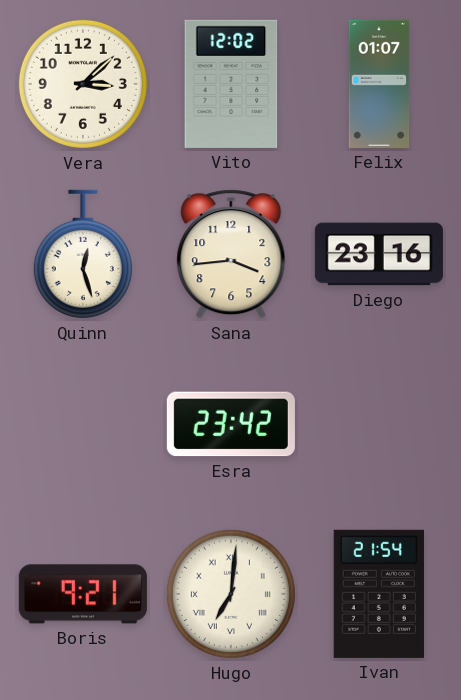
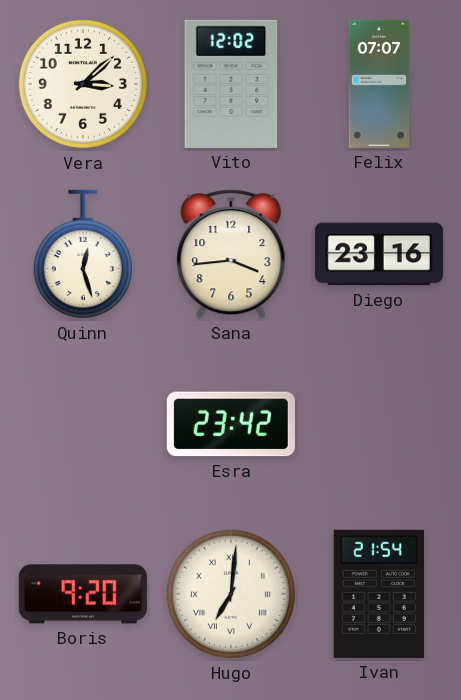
Felix: 01:07 -> 07:07
Boris: 9:21 -> 9:20
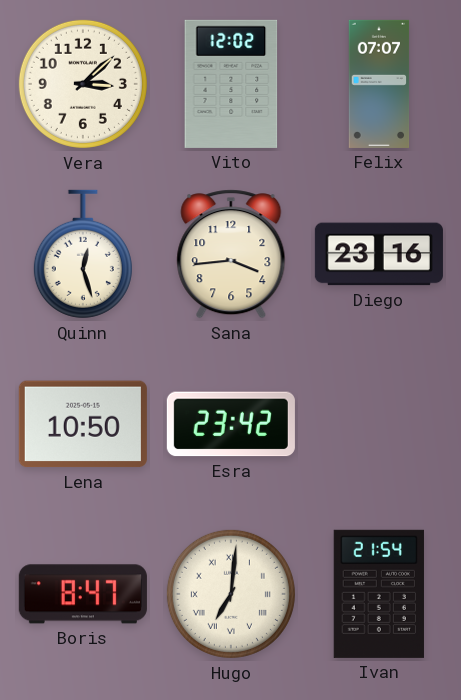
Lena: none -> 10:50
Boris: 9:20 -> 8:47
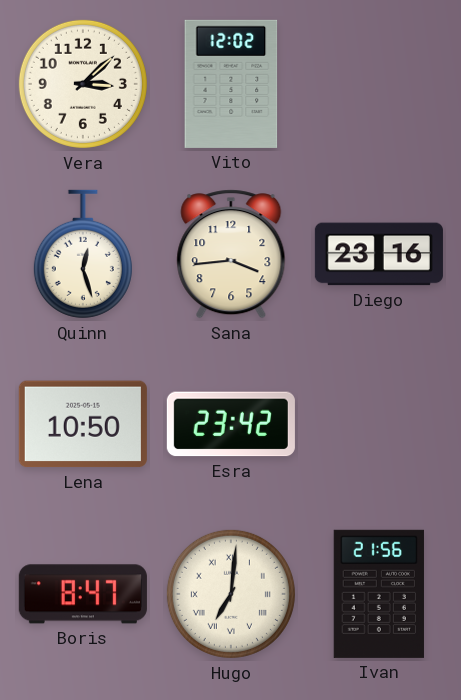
Felix: 07:07 -> none
Ivan: 21:54 -> 21:56
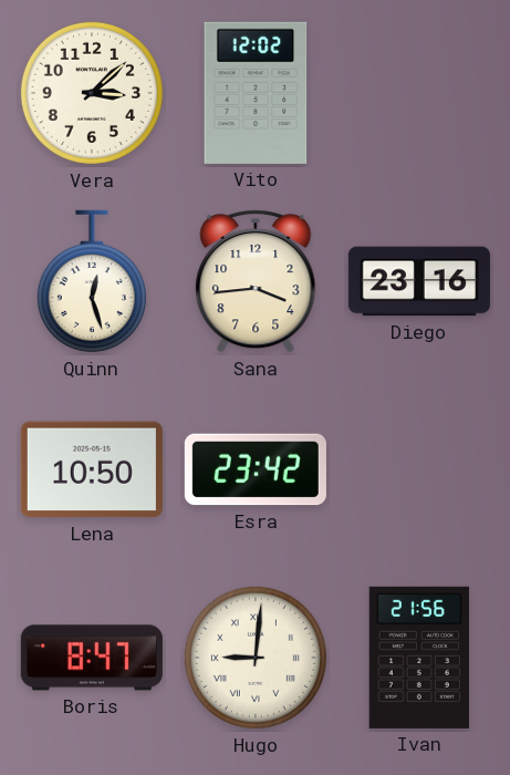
Hugo: 7:01 -> 9:01
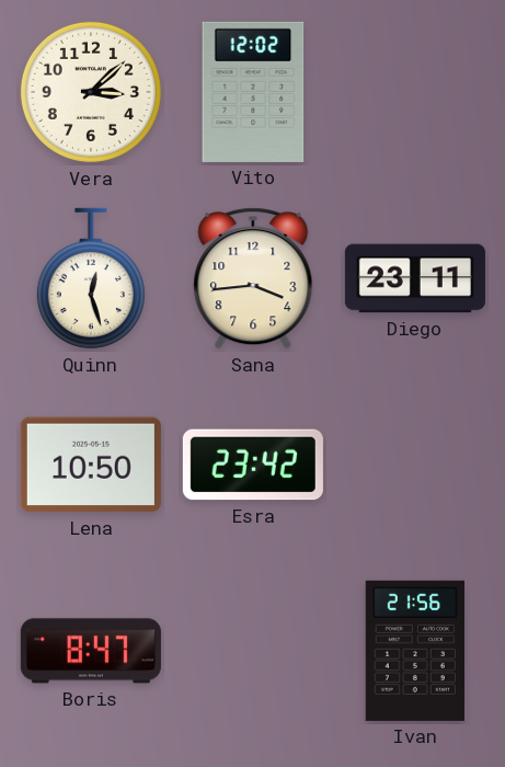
Diego: 23:16 -> 23:11
Hugo: 9:01 -> none
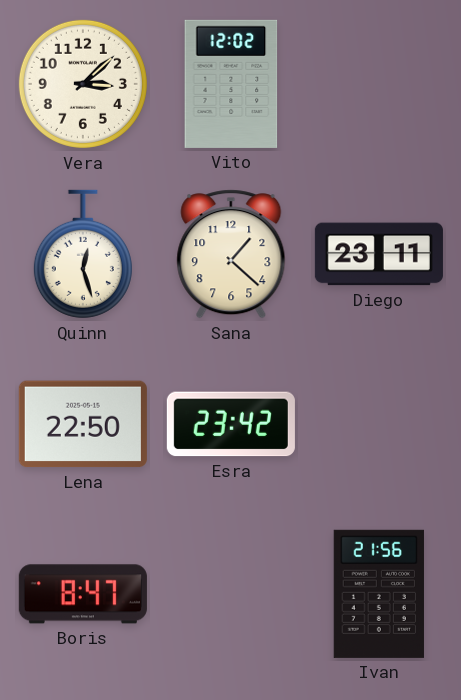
Sana: 3:44 -> 1:22
Lena: 10:50 -> 22:50
